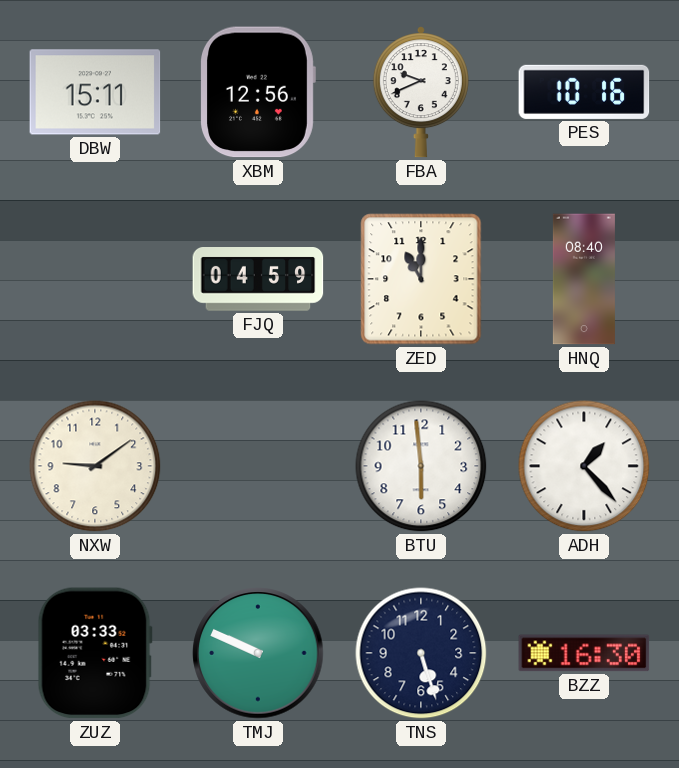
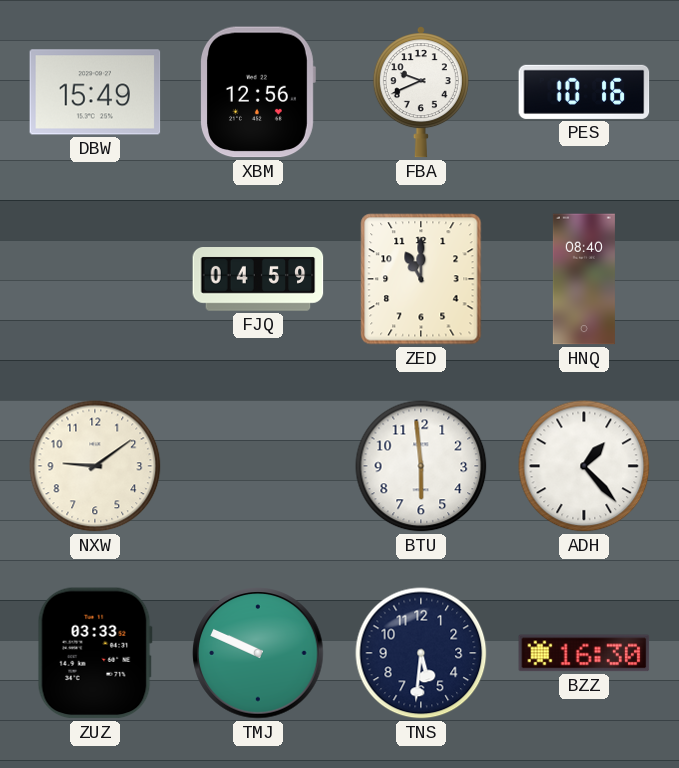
DBW: 15:11 -> 15:49
TNS: 5:27 -> 5:31
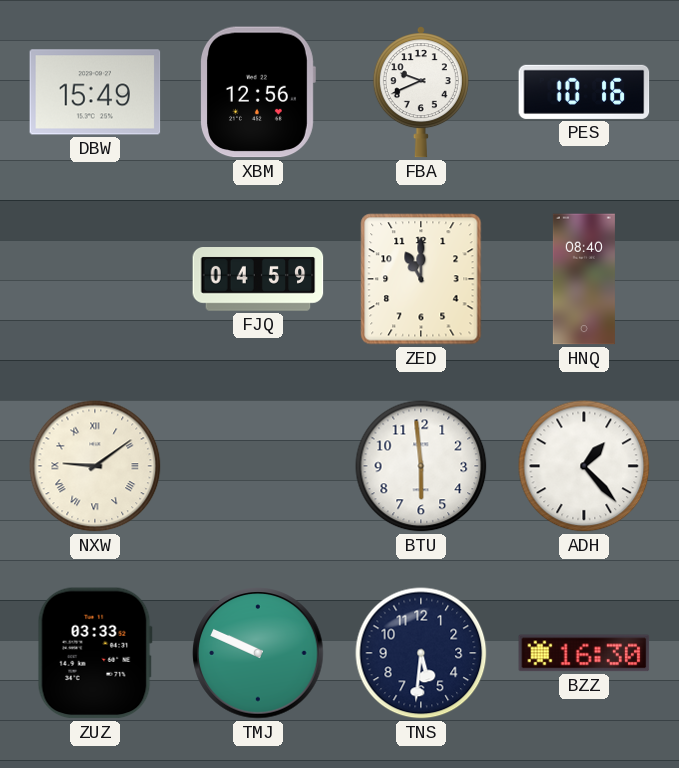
NXW numerals: Arabic -> Roman
